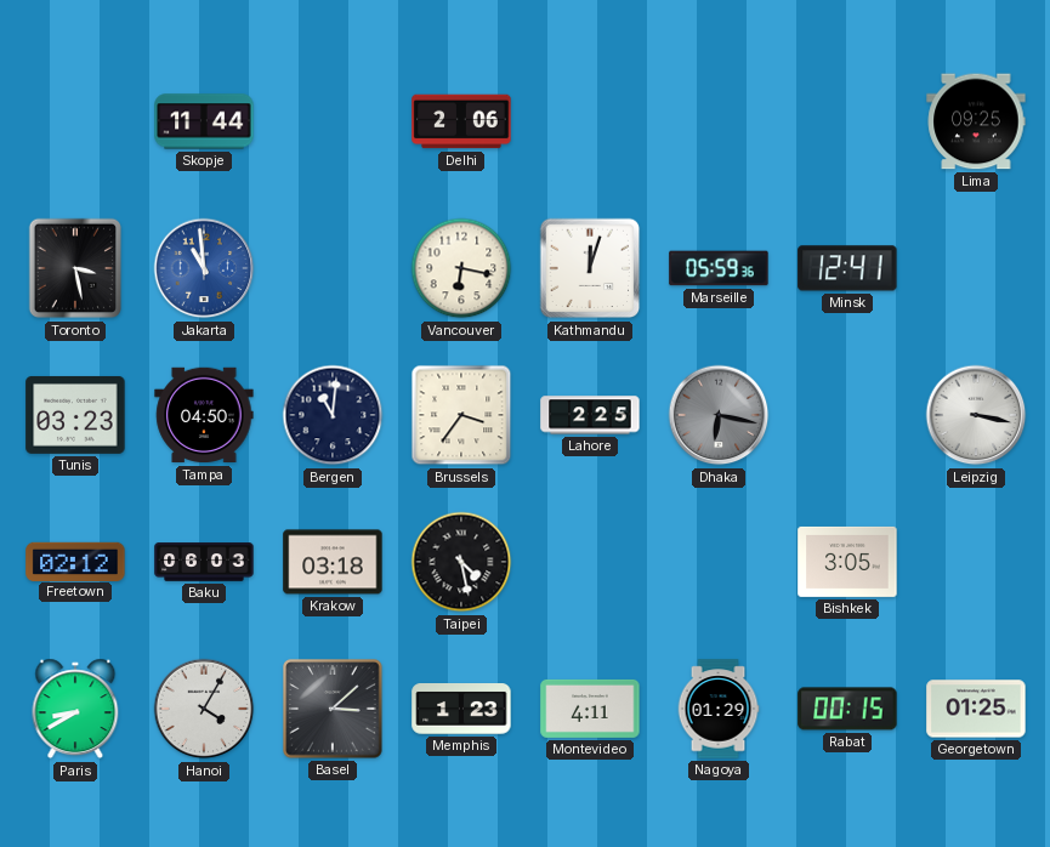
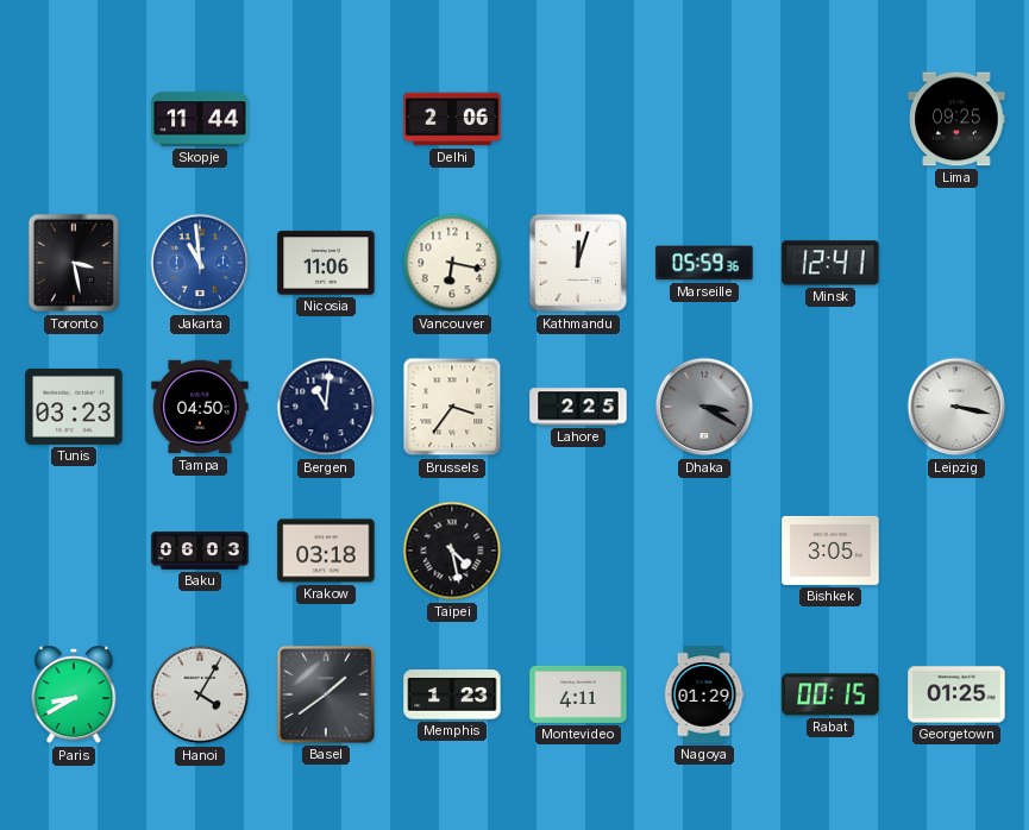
Nicosia: none -> 11:06
Dhaka: 6:17 -> 3:20
Freetown: 02:12 -> none
Basel: 3:08 -> 1:39
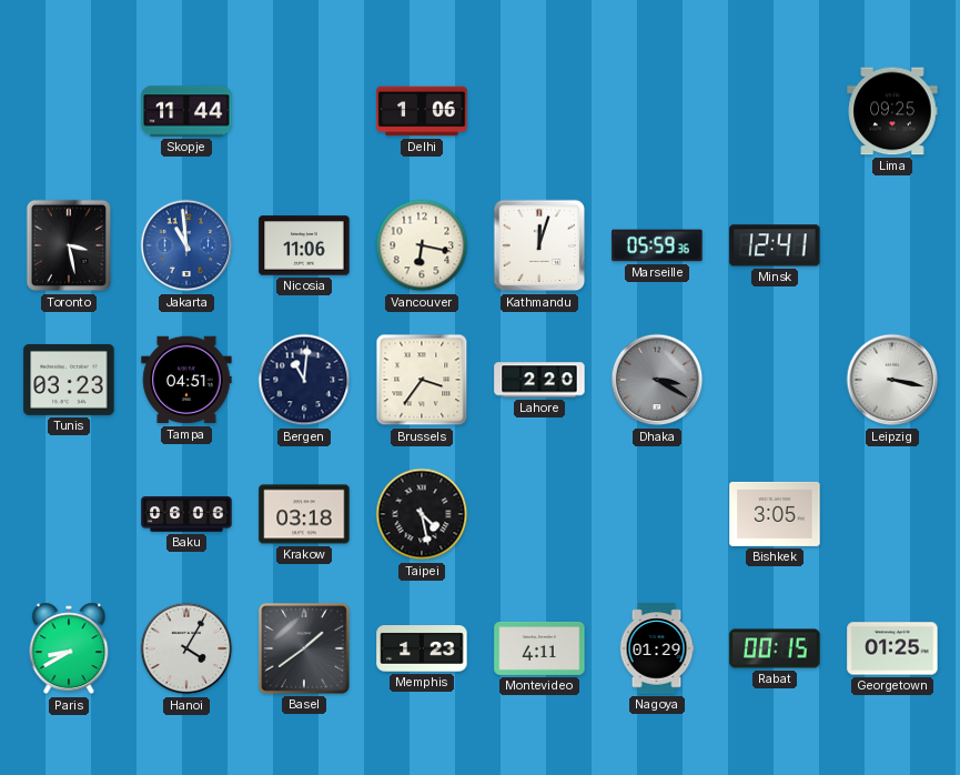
Delhi: 2:06 -> 1:06
Tampa: 04:50 -> 04:51
Lahore: 2:25 -> 2:20
Baku: 06:03 -> 06:06
